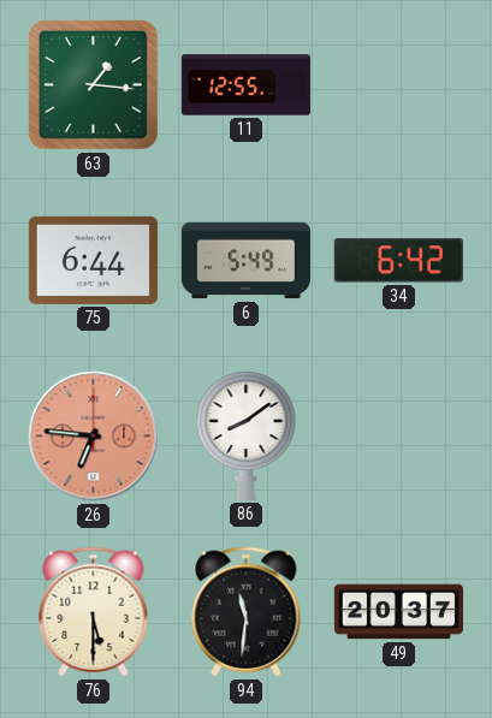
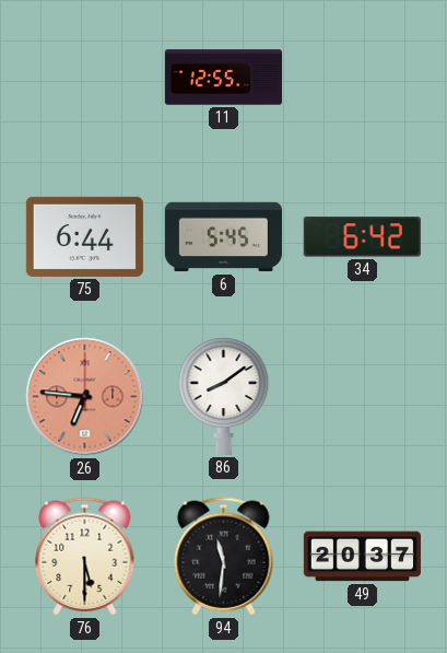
63: 1:16 -> none
6: 5:49 -> 5:45
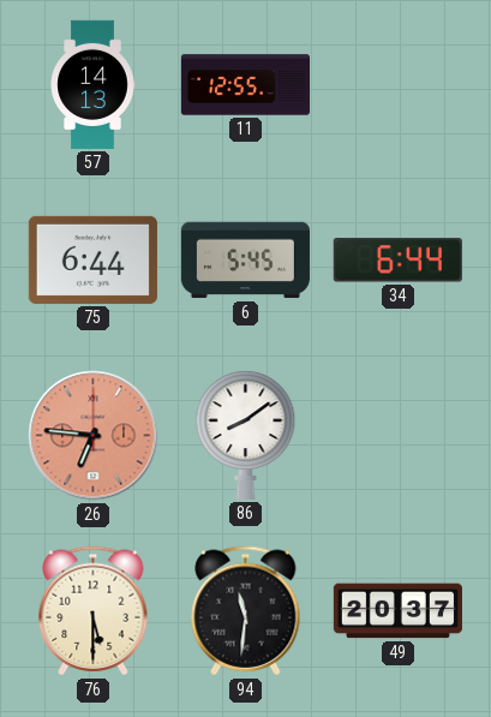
57: none -> 14:13
34: 6:42 -> 6:44
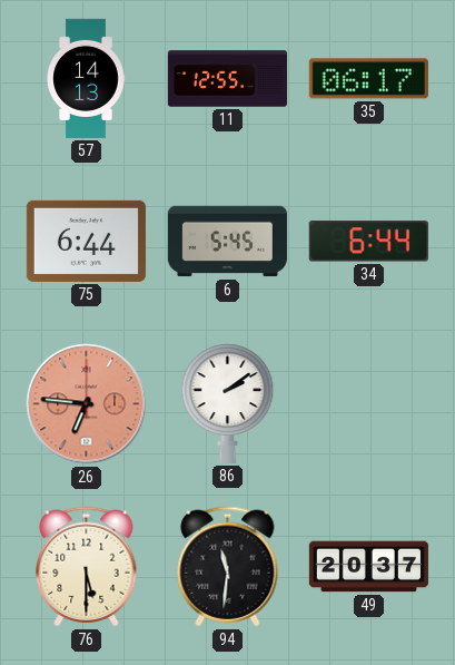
35: none -> 06:17
86: 8:09 -> 2:09
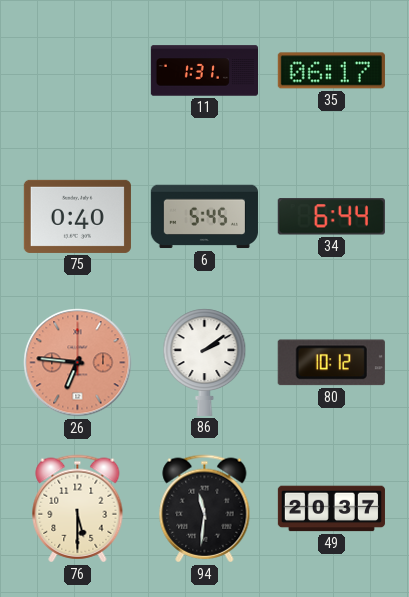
57: 14:13 -> none
11: 12:55 -> 1:31
75: 6:44 -> 0:40
80: none -> 10:12
